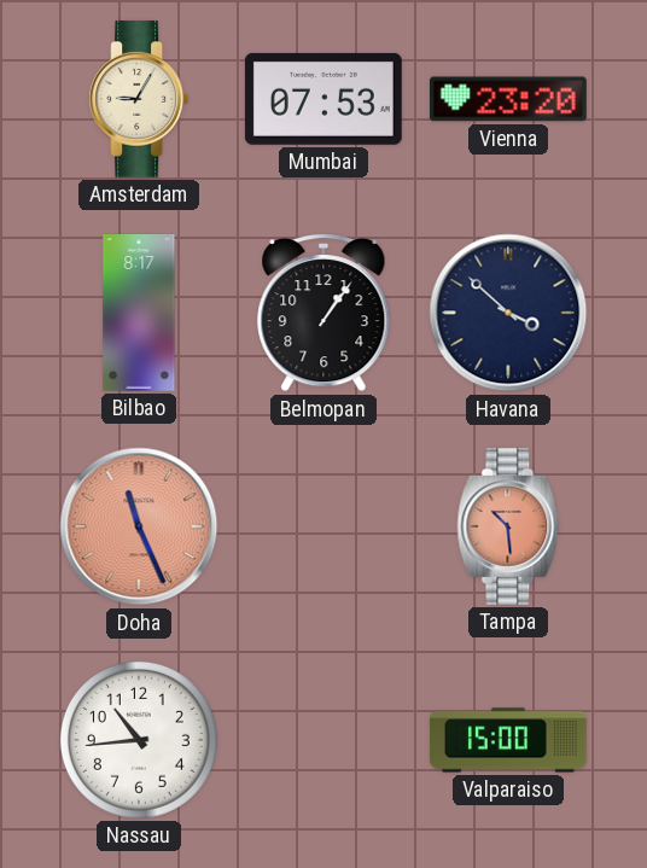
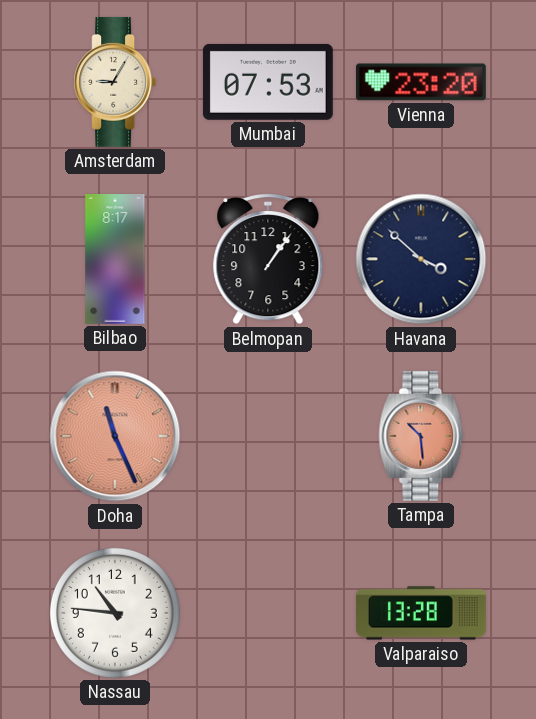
Nassau: 10:44 -> 10:46
Valparaiso: 15:00 -> 13:28
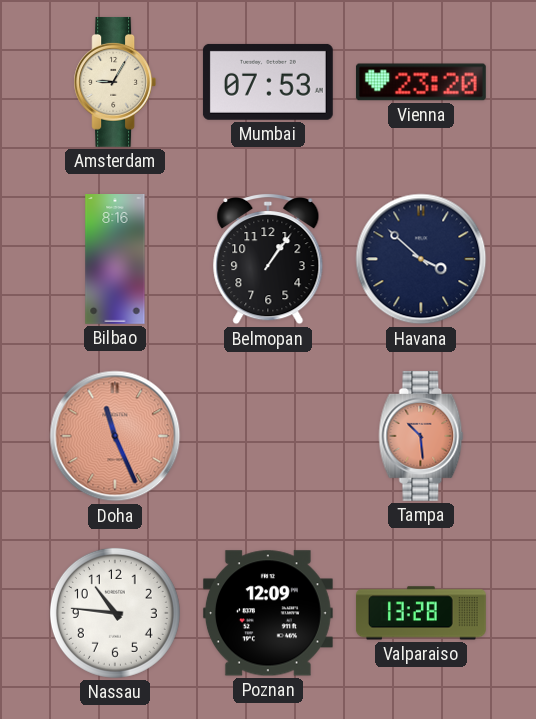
Bilbao: 8:17 -> 8:16
Poznan: none -> 12:09
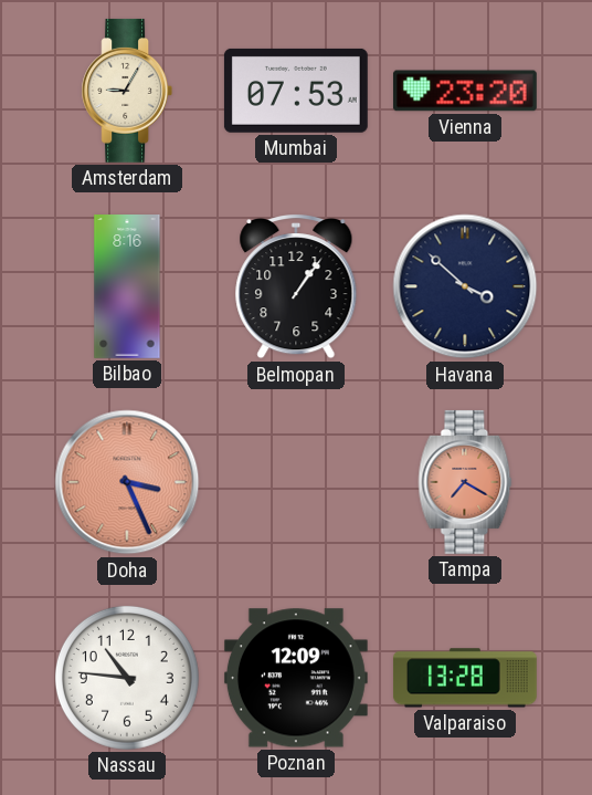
Doha: 11:26 -> 3:26
Tampa: 10:29 -> 7:20
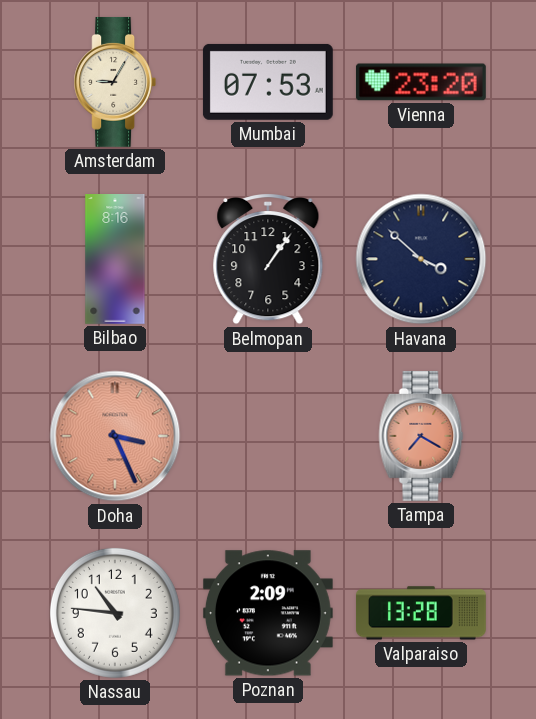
Poznan: 12:09 -> 2:09
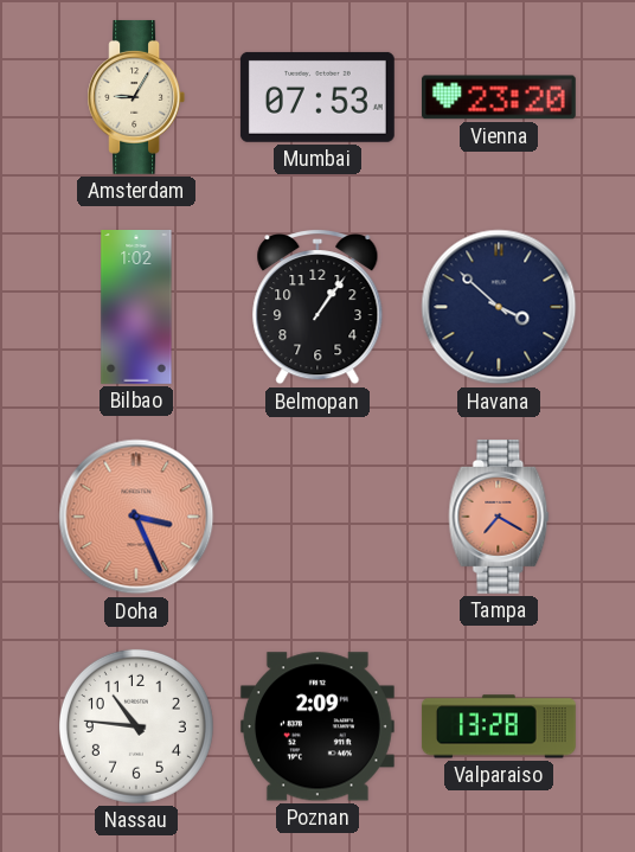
Bilbao: 8:16 -> 1:02
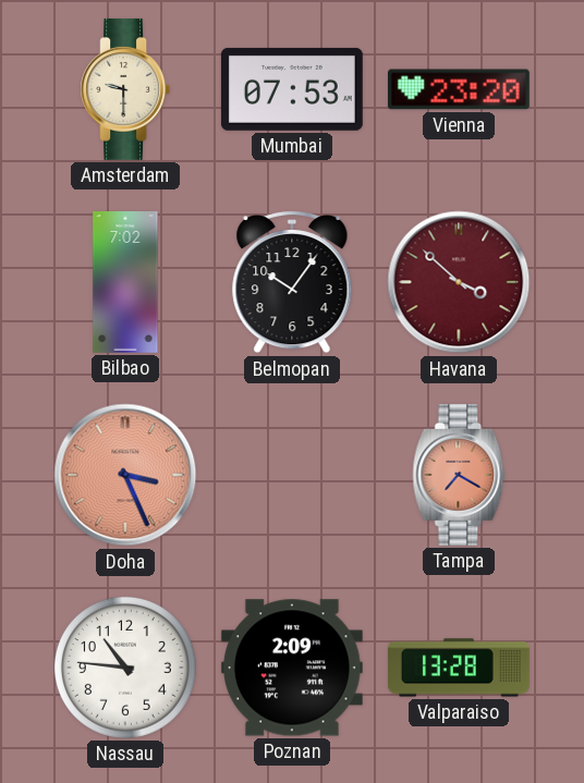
Amsterdam: 9:05 -> 9:30
Bilbao: 1:02 -> 7:02
Belmopan: 1:06 -> 10:06
Havana dial: navy -> burgundy
